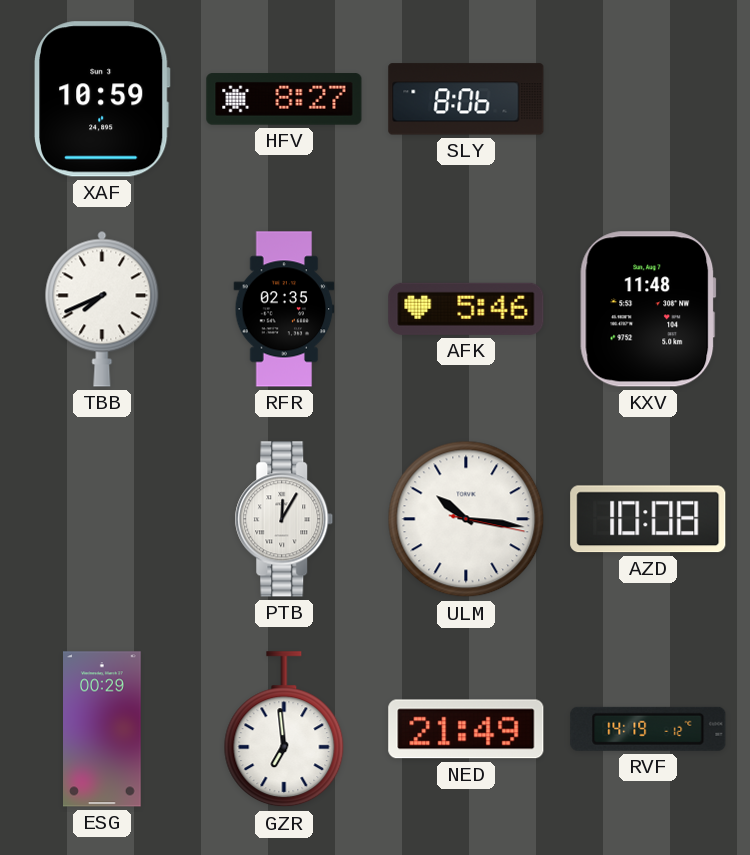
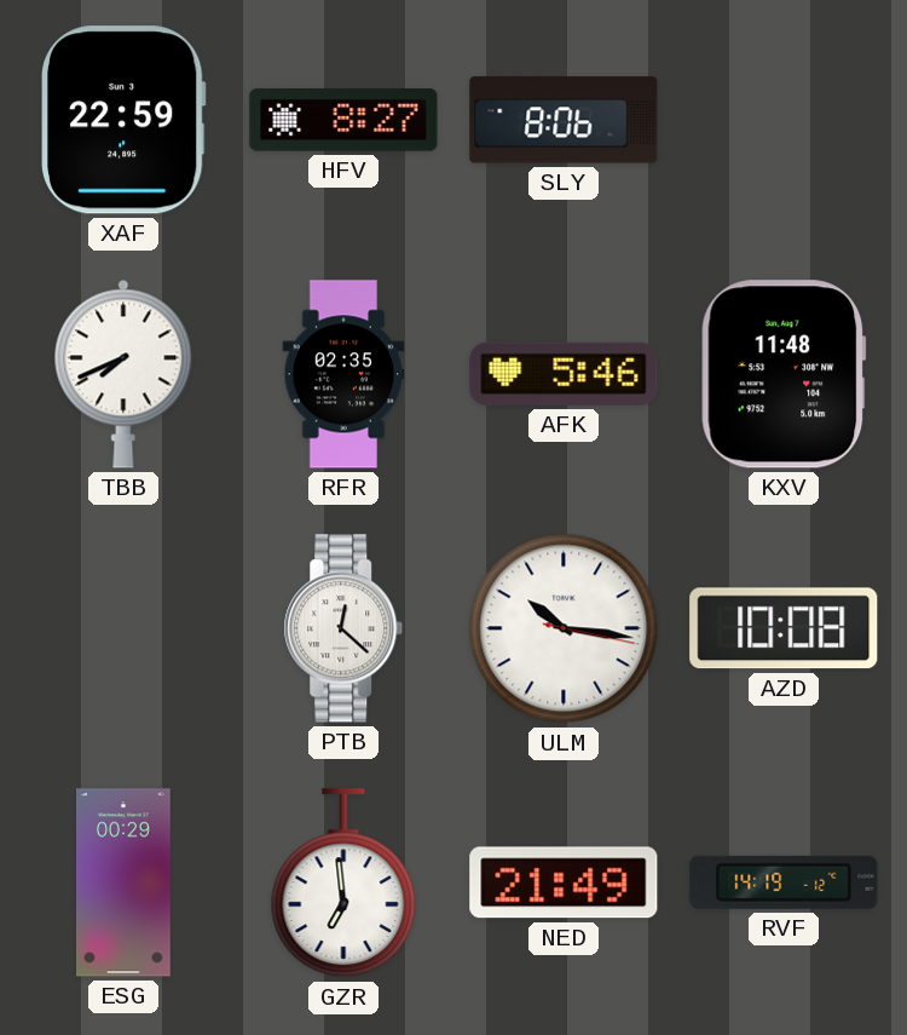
XAF: 10:59 -> 22:59
PTB: 12:05 -> 12:22
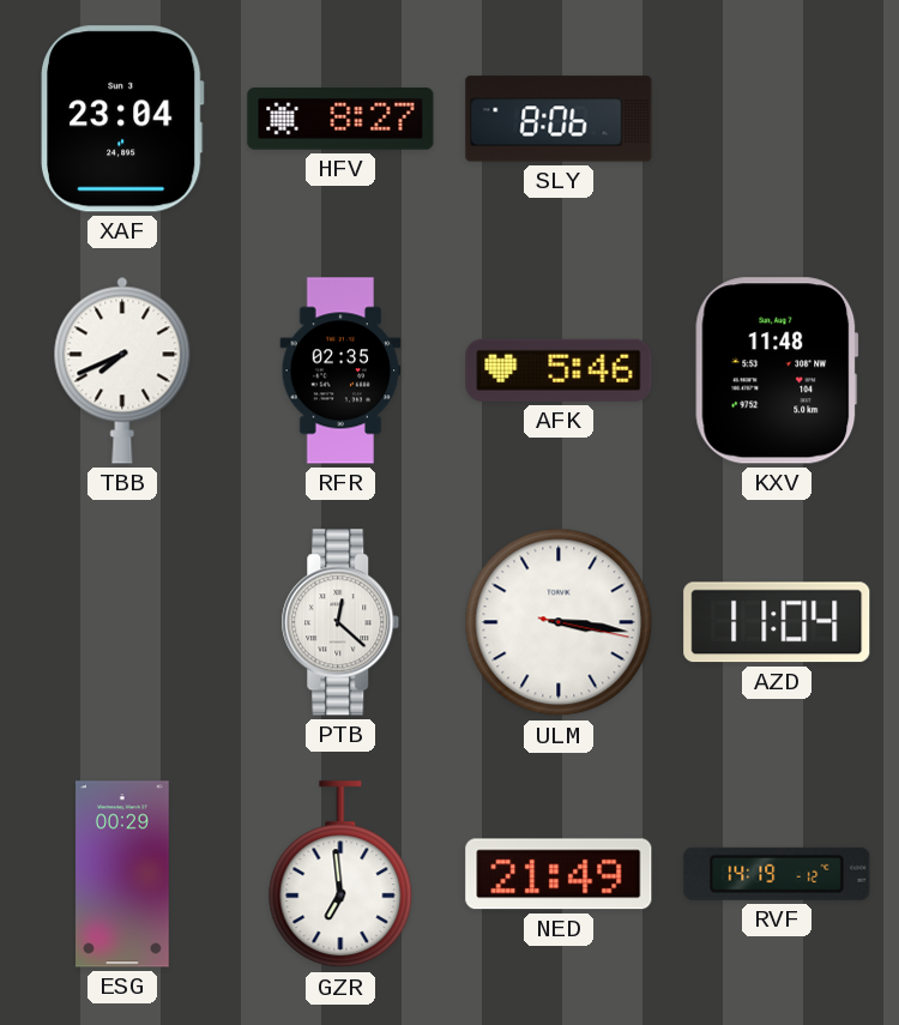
XAF: 22:59 -> 23:04
ULM: 10:16 -> 3:16
AZD: 10:08 -> 11:04
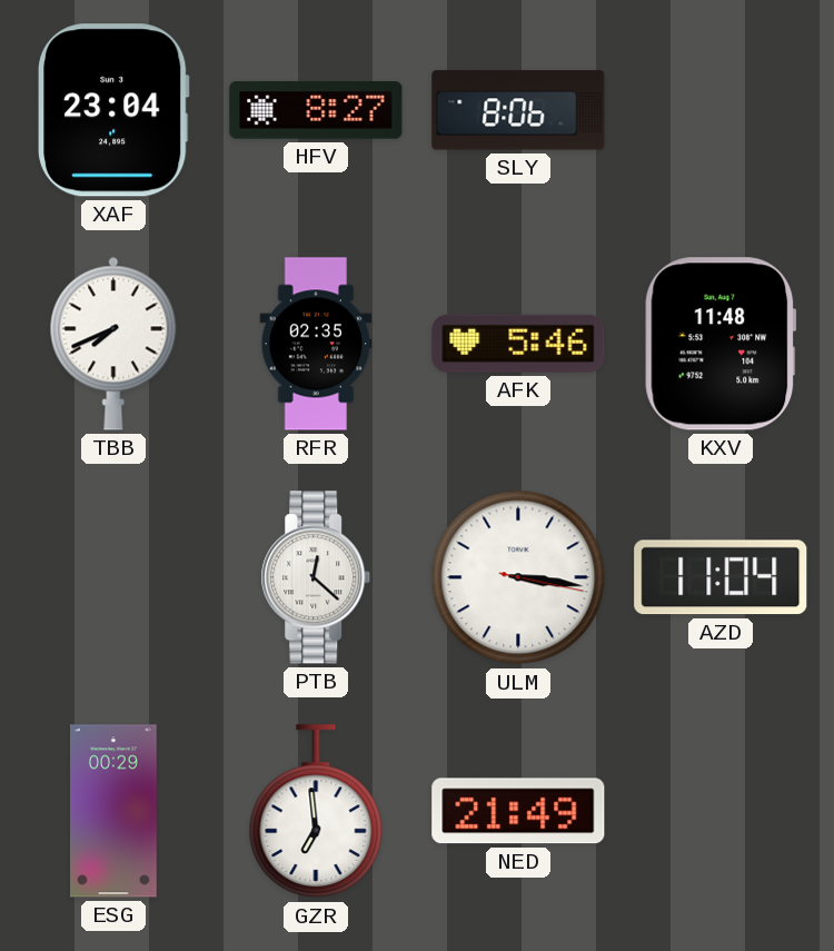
RVF: 14:19 -> none
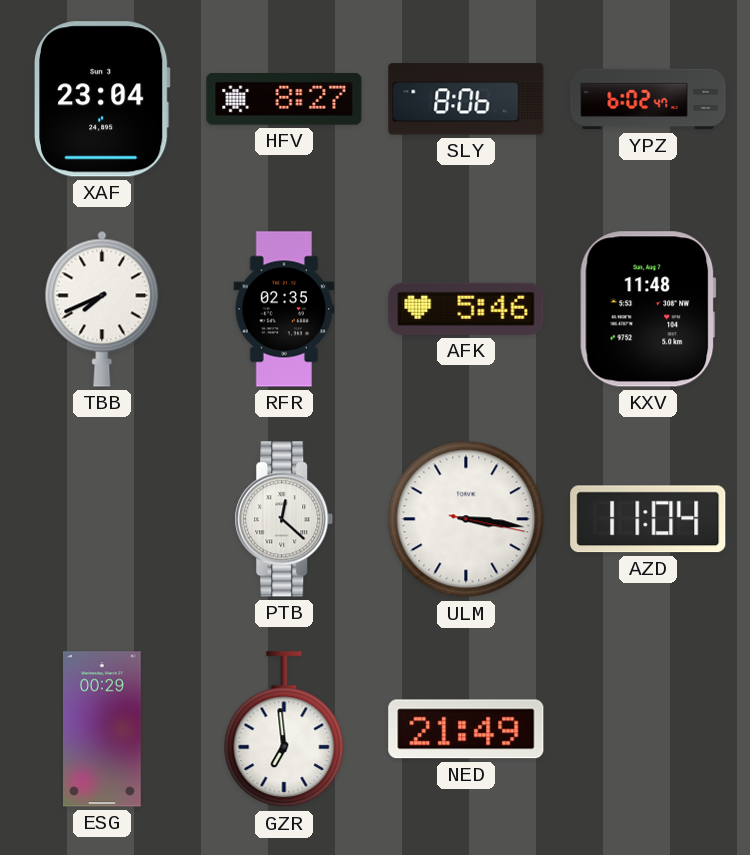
YPZ: none -> 6:02
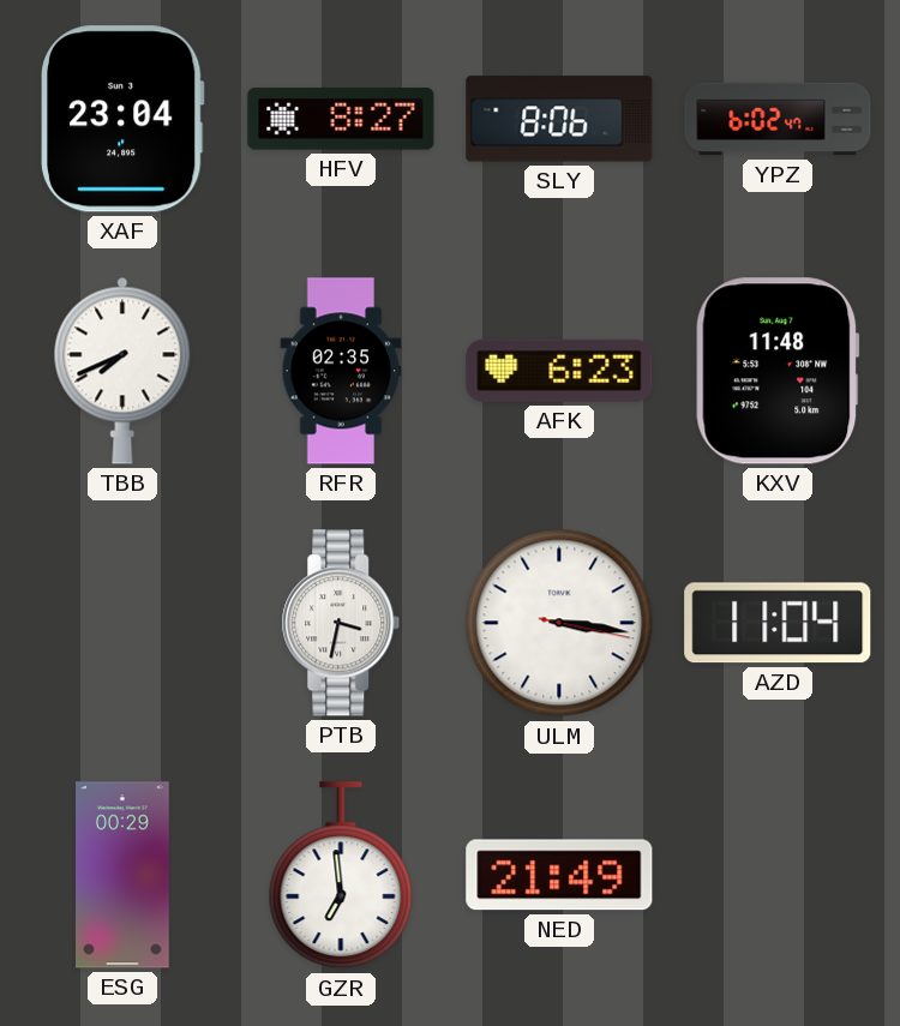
AFK: 5:46 -> 6:23
PTB: 12:22 -> 3:32
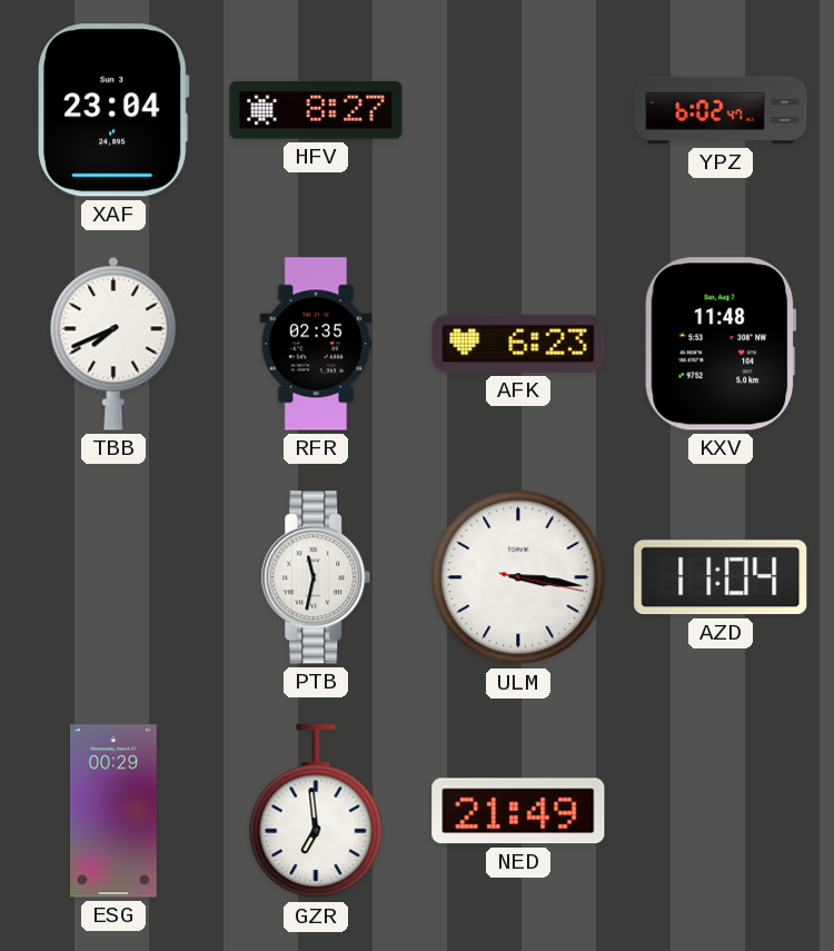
SLY: 8:06 -> none
PTB: 3:32 -> 11:32
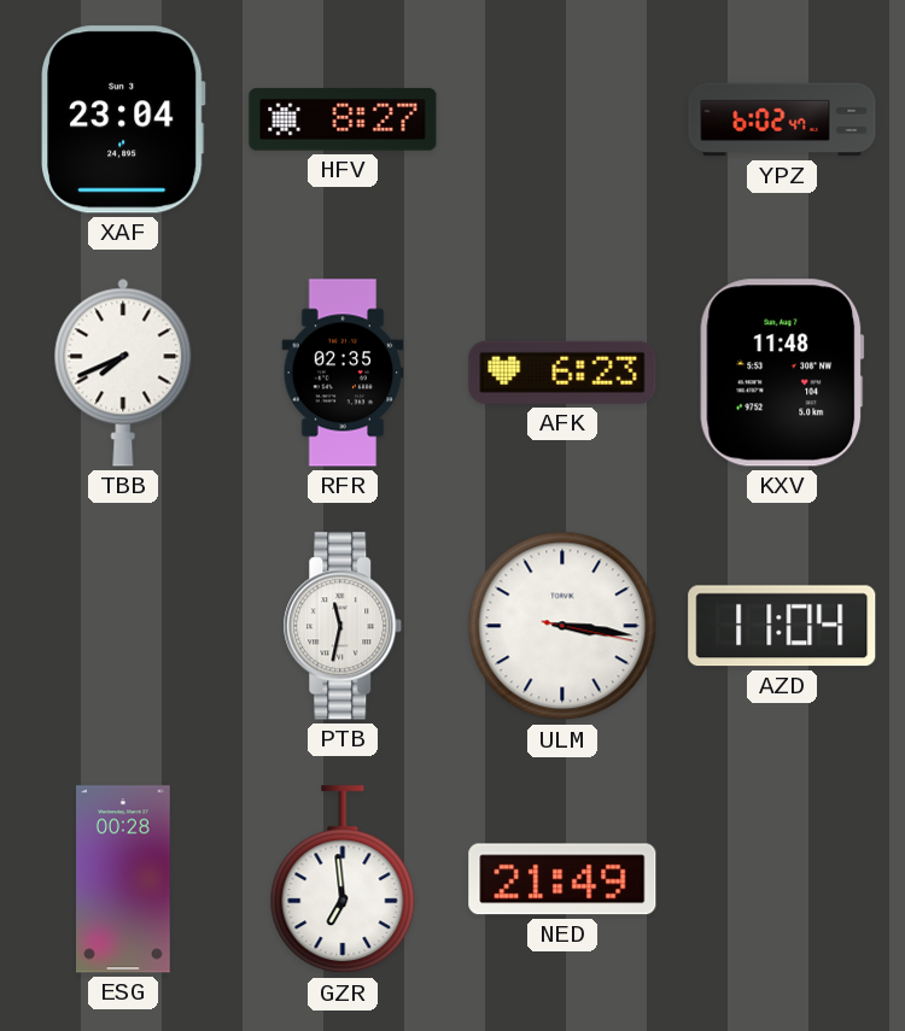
ESG: 00:29 -> 00:28
